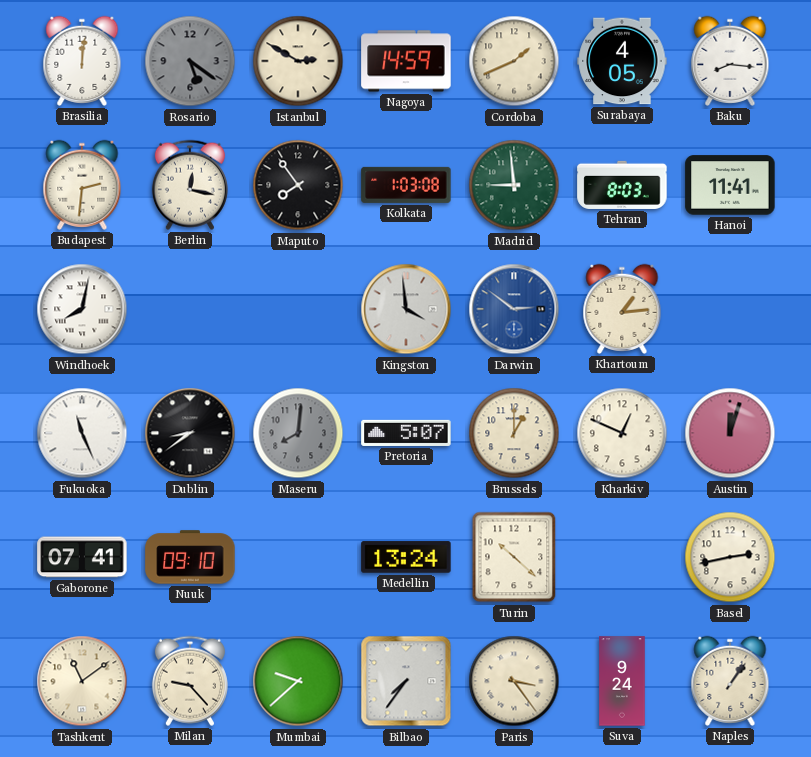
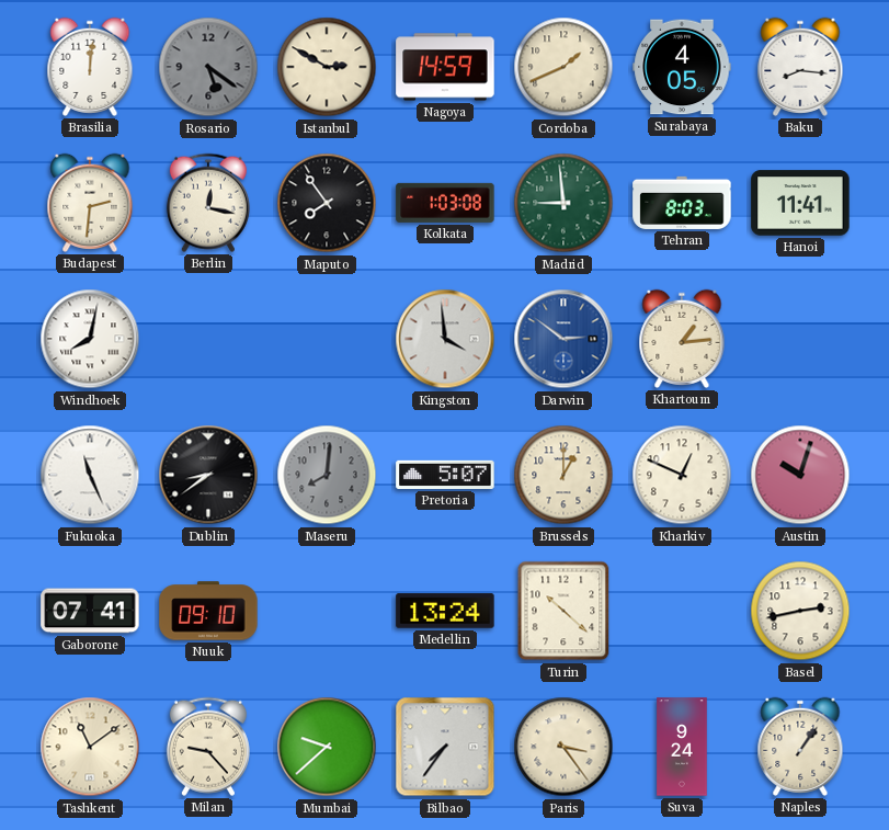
Austin: 12:03 -> 10:03
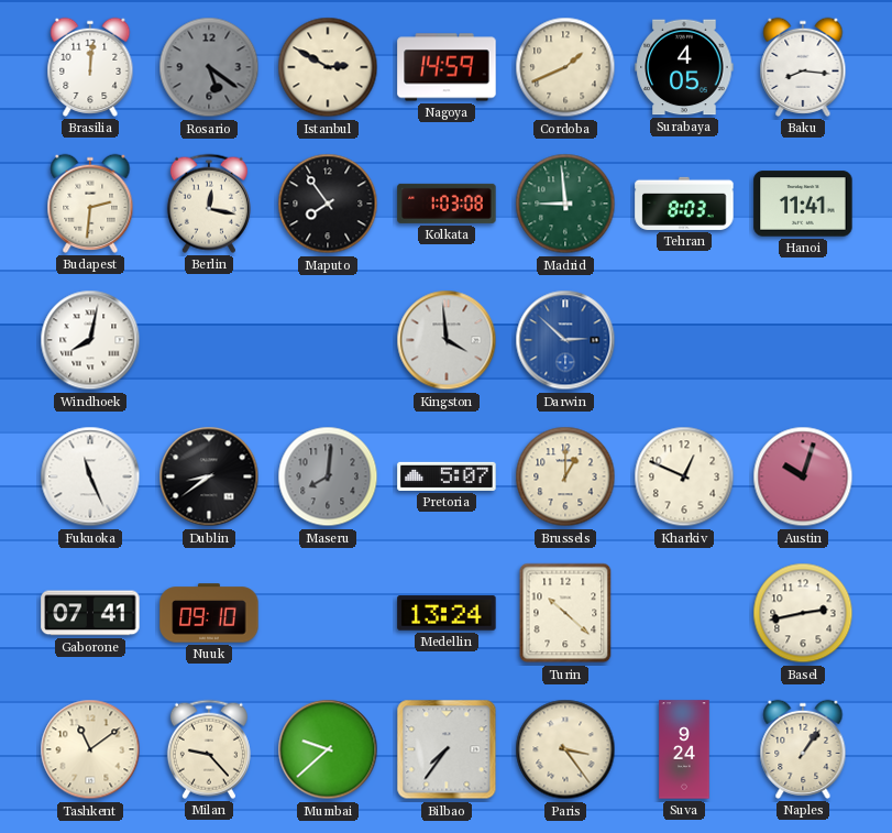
Darwin: 2:51 -> 2:52
Khartoum: 1:14 -> none
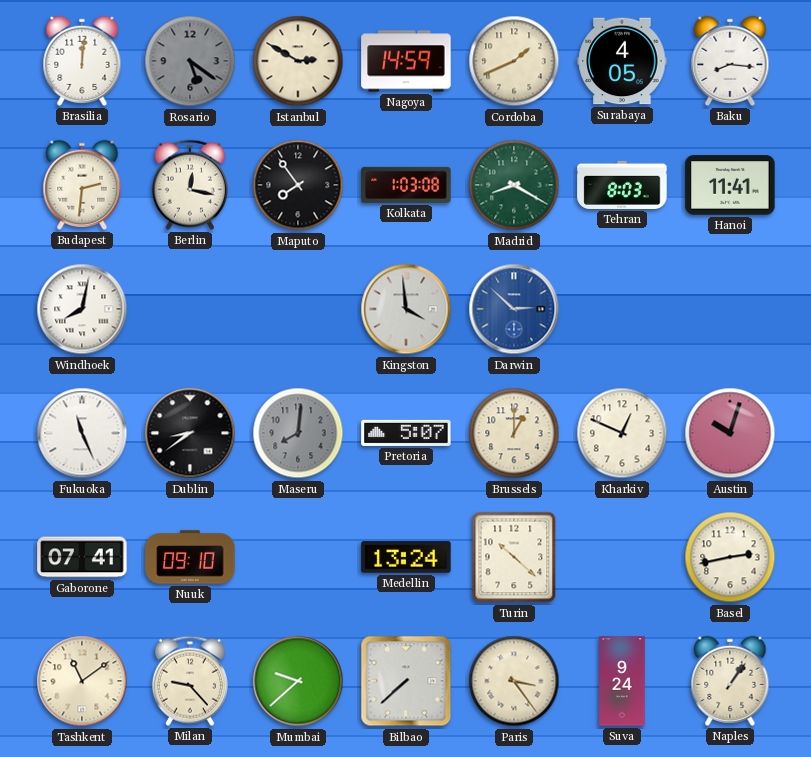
Madrid: 8:59 -> 8:20
Bilbao: 7:36 -> 7:38
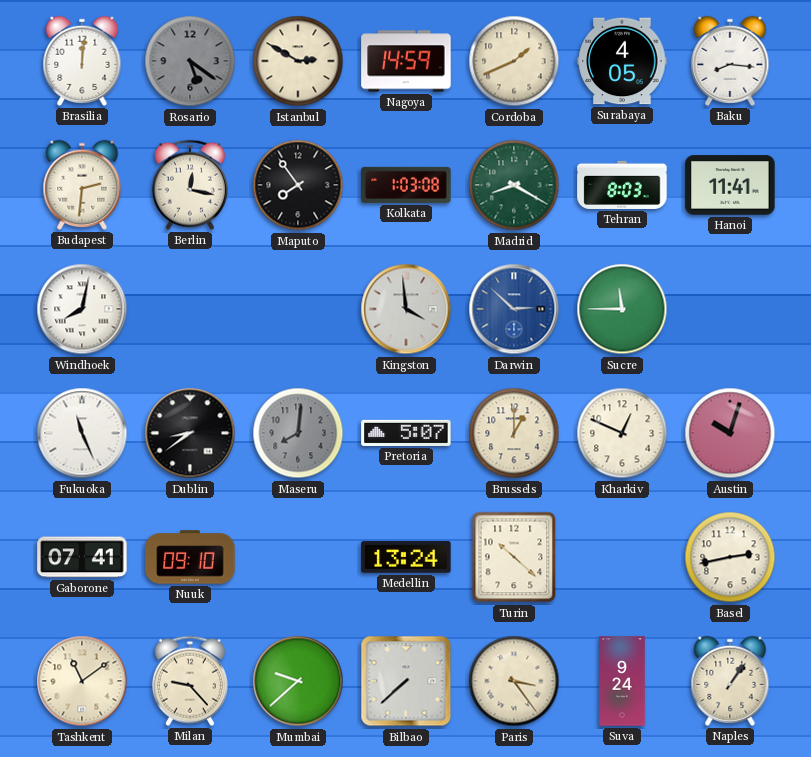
Sucre: none -> 11:45
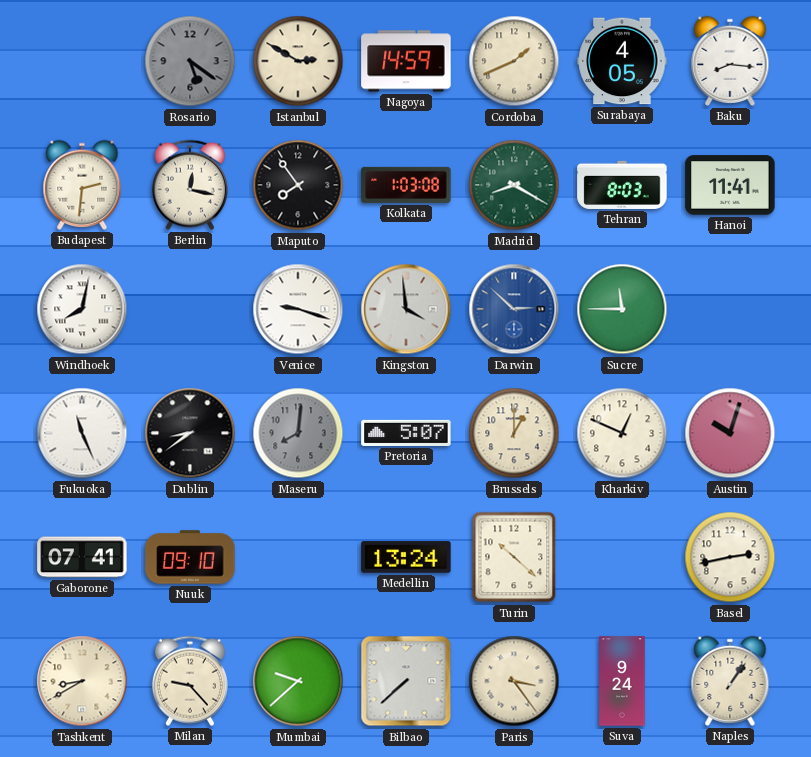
Brasilia: 12:01 -> none
Venice: none -> 9:18
Tashkent: 11:09 -> 8:40
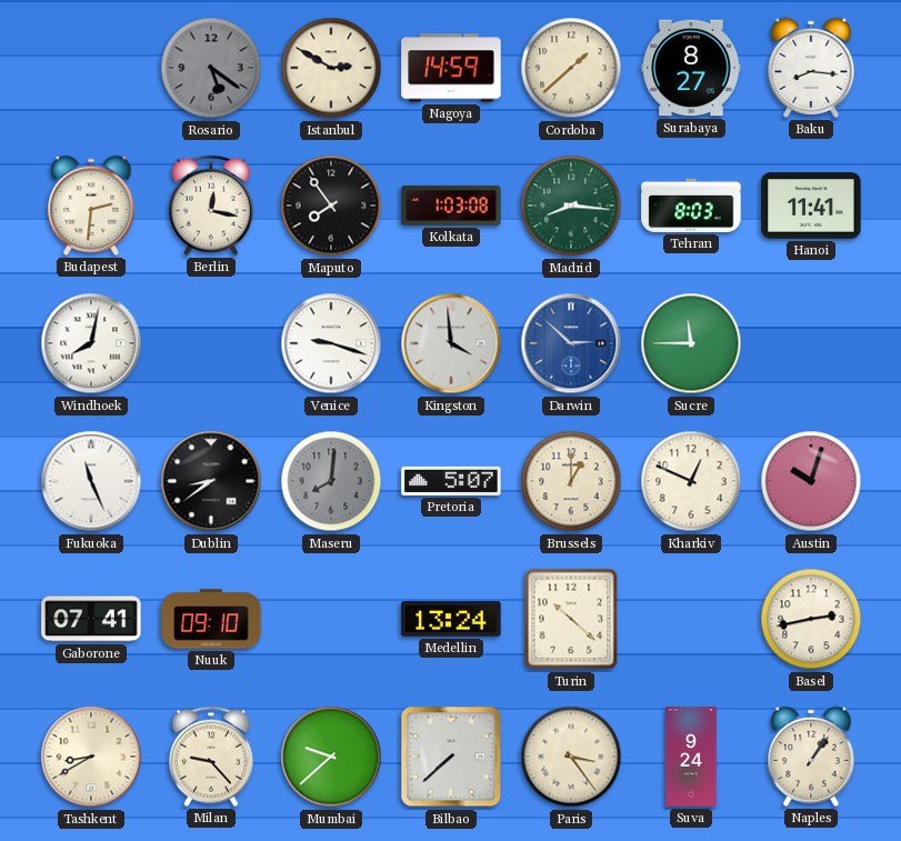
Cordoba: 1:41 -> 1:38
Surabaya: 4:05 -> 8:27
Madrid: 8:20 -> 8:16
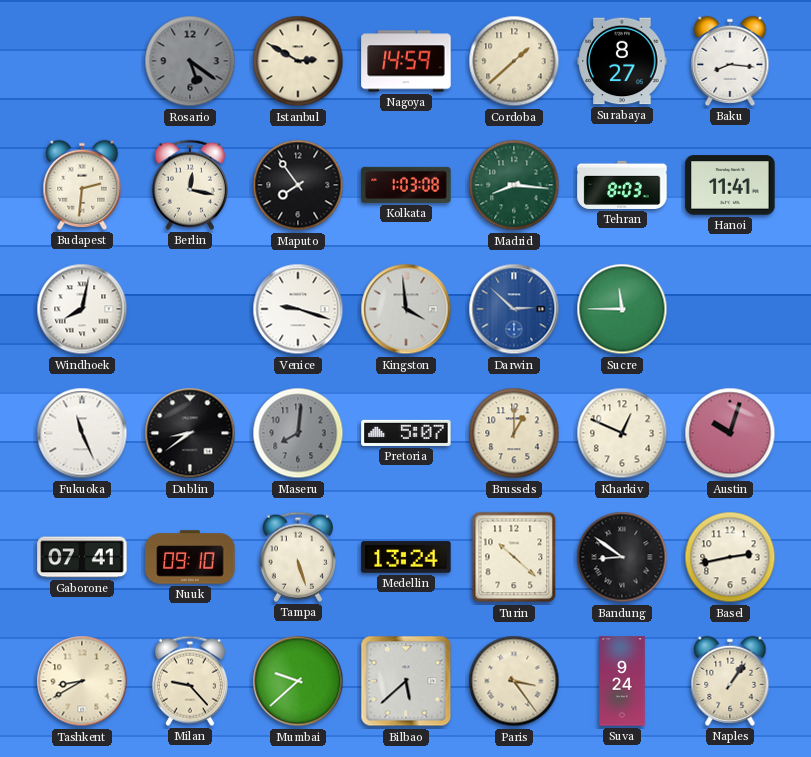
Tampa: none -> 5:27
Bandung: none -> 8:51
Bilbao: 7:38 -> 5:38
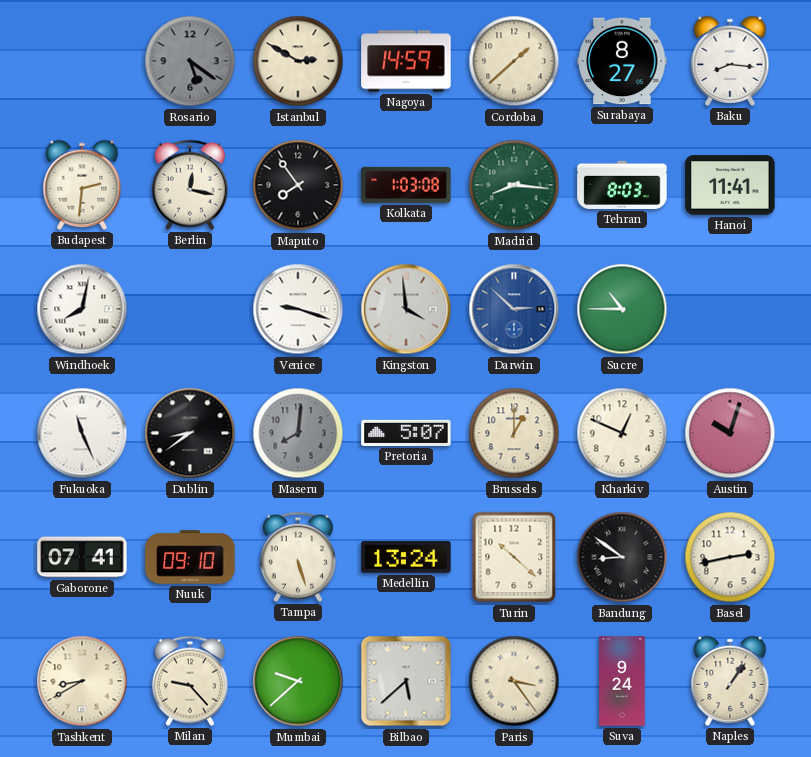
Sucre: 11:45 -> 10:45
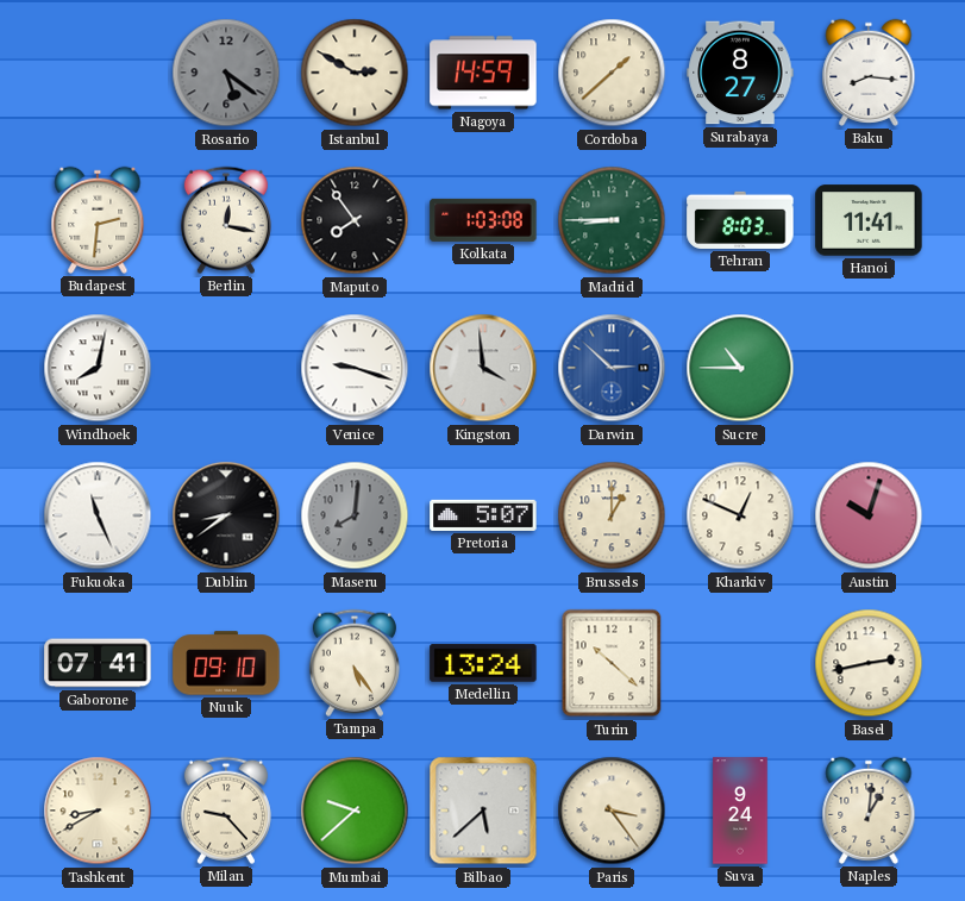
Madrid: 8:16 -> 8:45
Tampa: 5:27 -> 5:24
Bandung: 8:51 -> none
Naples: 1:06 -> 1:01
